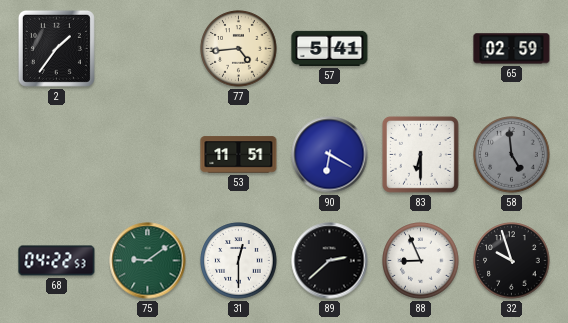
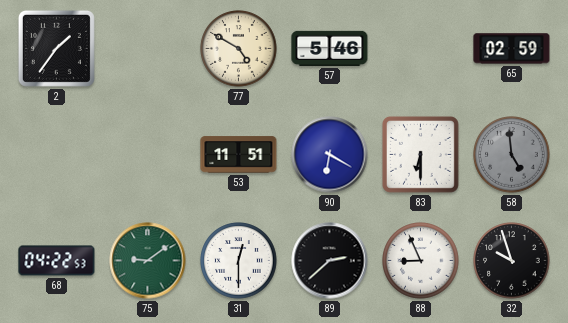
77: 4:44 -> 4:50
57: 5:41 -> 5:46
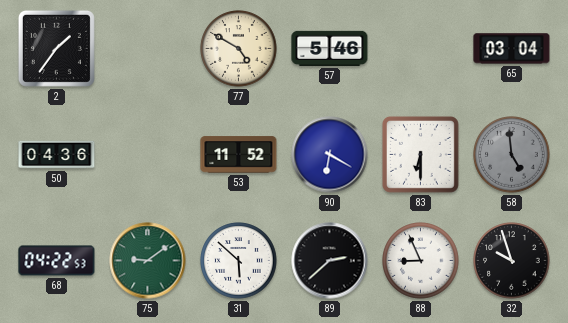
65: 02:59 -> 03:04
50: none -> 04:36
53: 11:51 -> 11:52
31: 12:30 -> 5:52
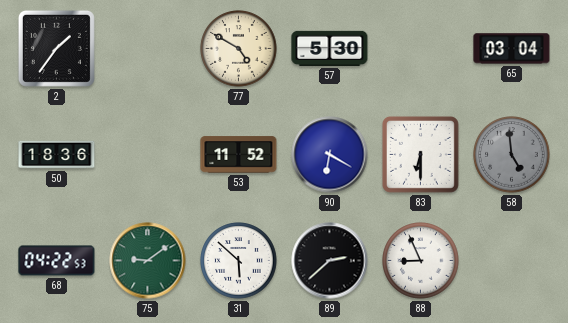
57: 5:46 -> 5:30
50: 04:36 -> 18:36
32: 9:57 -> none
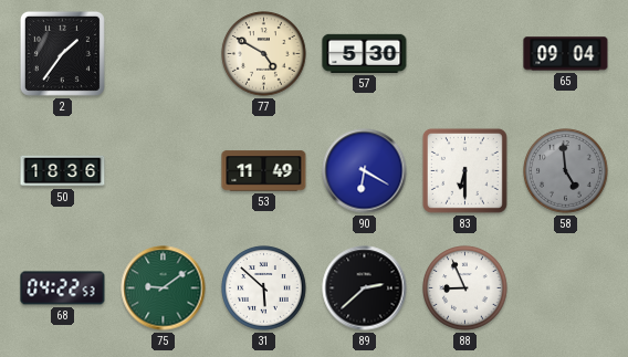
65: 03:04 -> 09:04
53: 11:52 -> 11:49
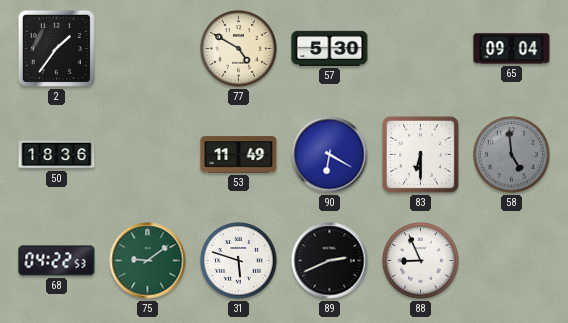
31: 5:52 -> 5:48
89: 2:38 -> 2:41
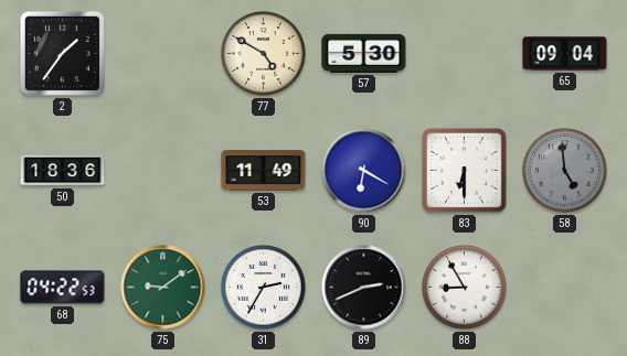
31: 5:48 -> 2:35
88: 8:56 -> 8:55
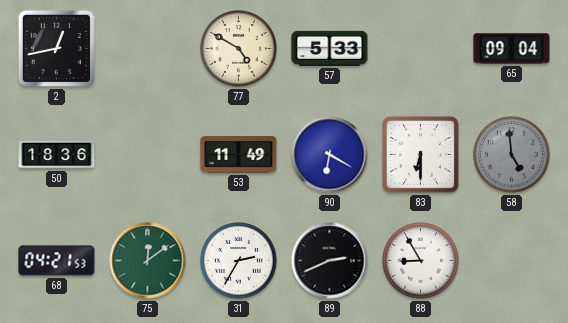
2: 1:36 -> 12:43
57: 5:30 -> 5:33
68: 04:22 -> 04:21
75: 9:09 -> 12:09
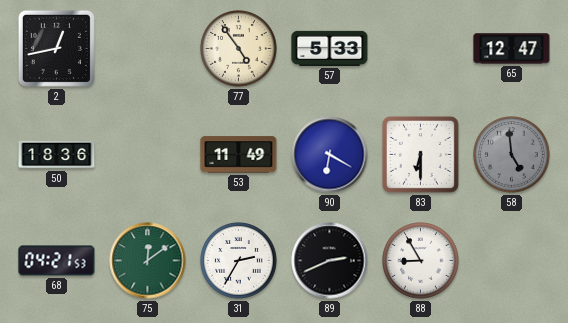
77: 4:50 -> 4:54
65: 09:04 -> 12:47
